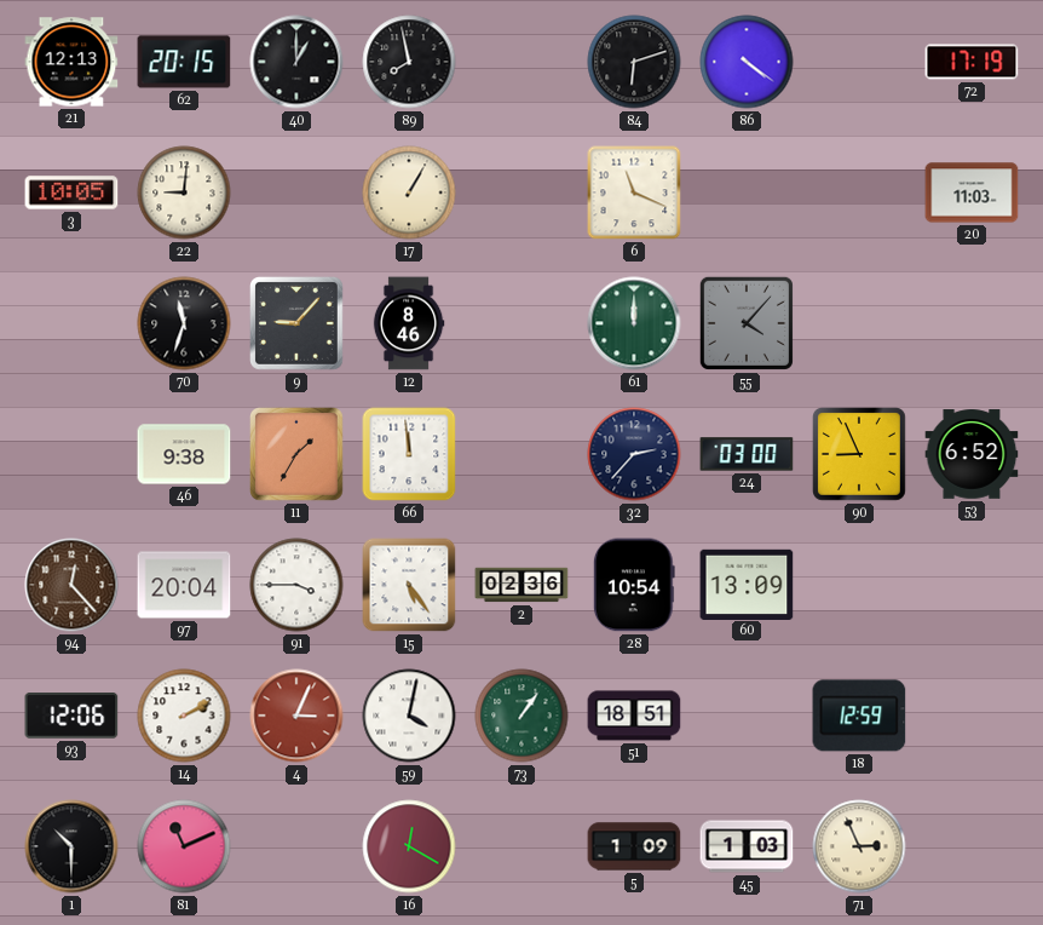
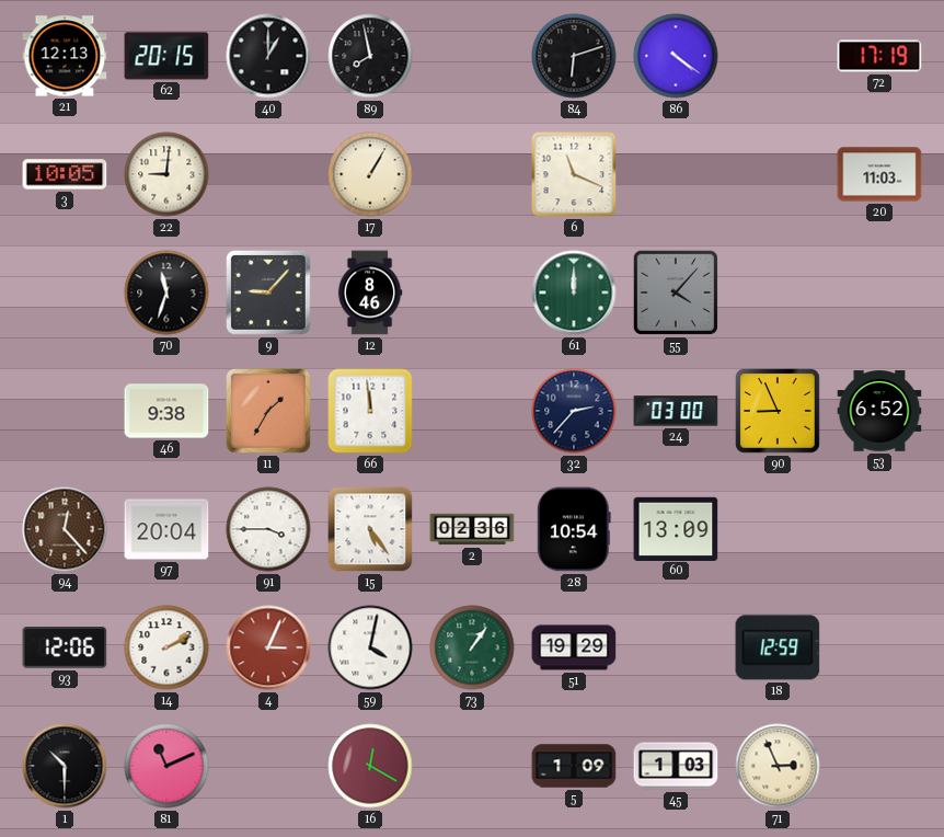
51: 18:51 -> 19:29
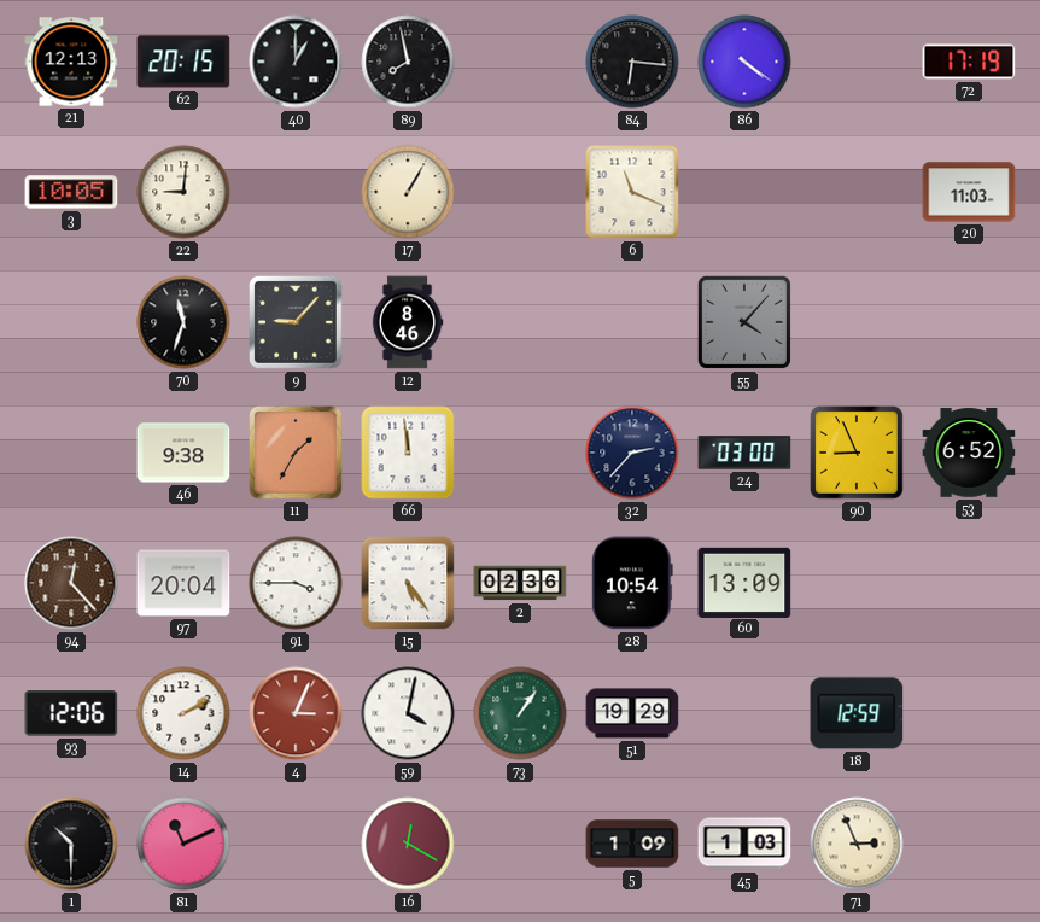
84: 6:12 -> 6:16
61: 12:00 -> none
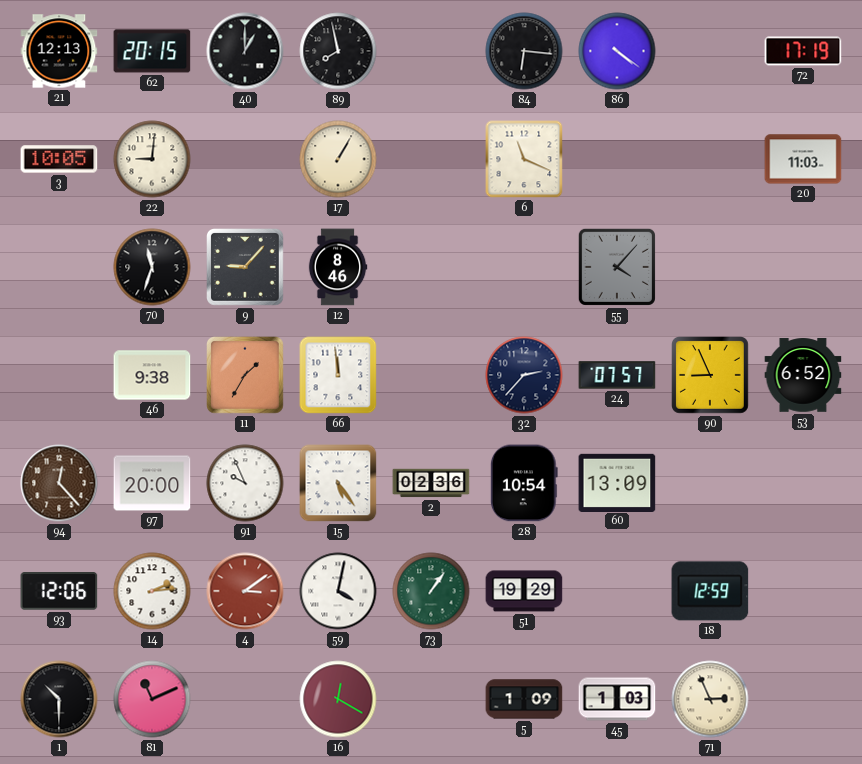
24: 03:00 -> 07:57
97: 20:04 -> 20:00
91: 3:45 -> 9:56
14: 2:10 -> 2:14
4: 3:04 -> 3:09
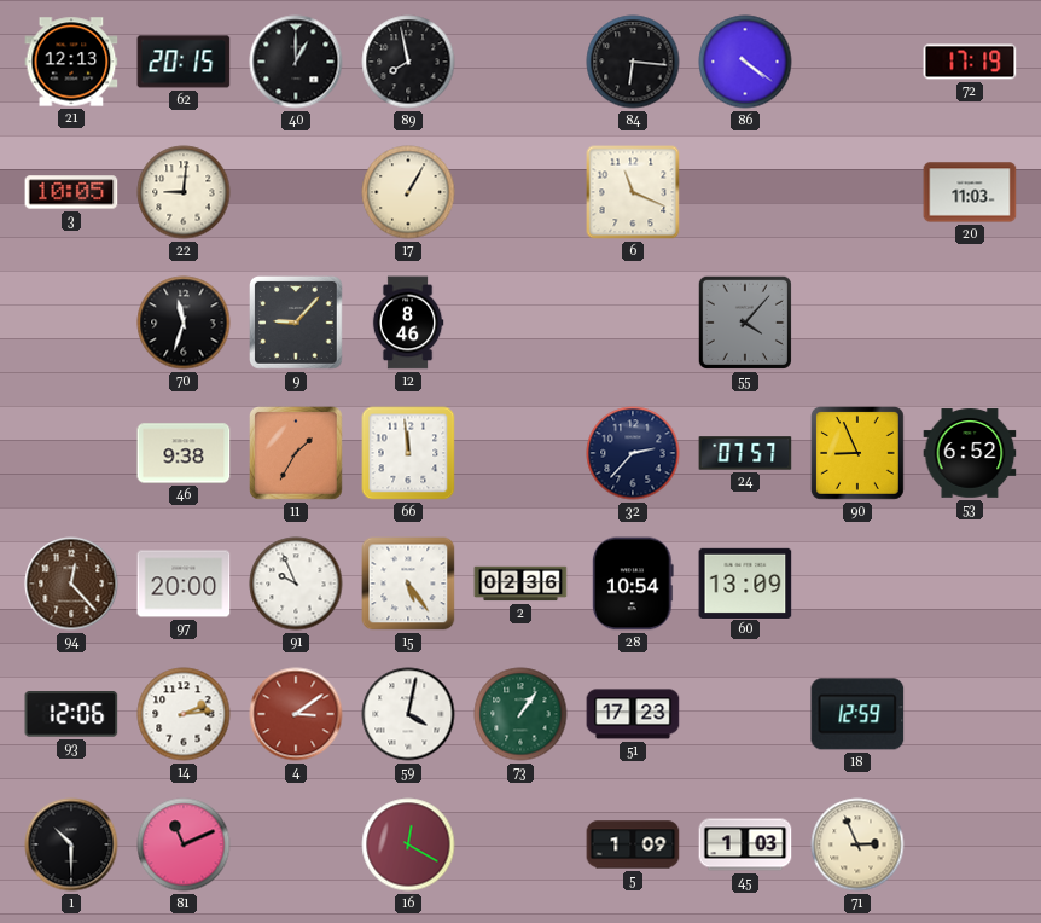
51: 19:29 -> 17:23
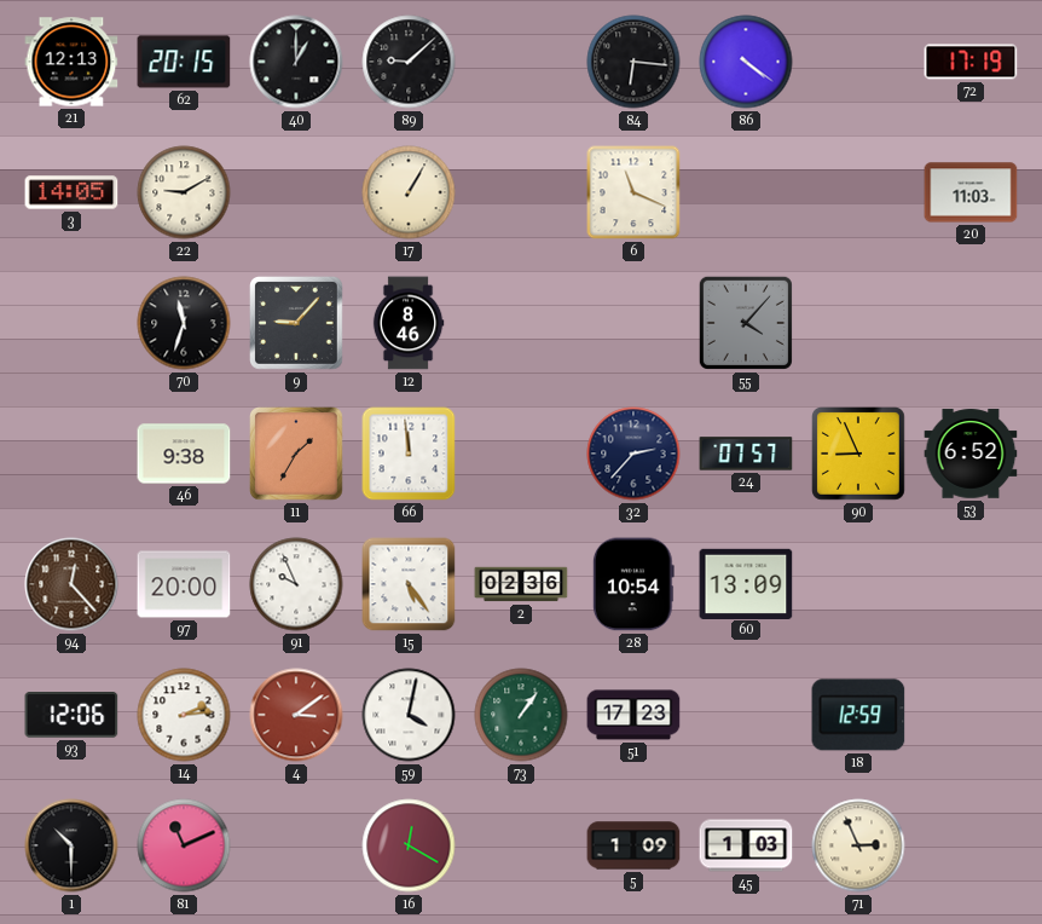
89: 7:58 -> 9:08
3: 10:05 -> 14:05
22: 9:01 -> 9:10
